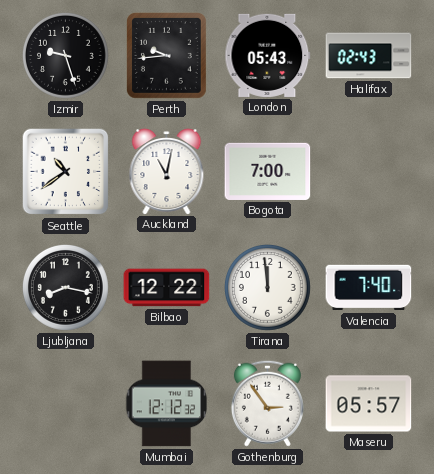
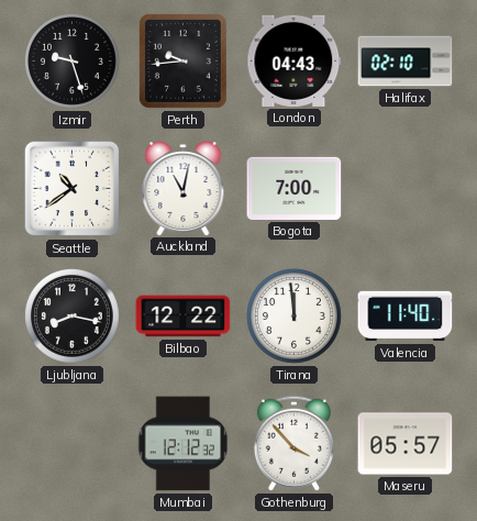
London: 05:43 -> 04:43
Halifax: 02:43 -> 02:10
Valencia: 7:40 -> 11:40
Gothenburg: 2:54 -> 3:53
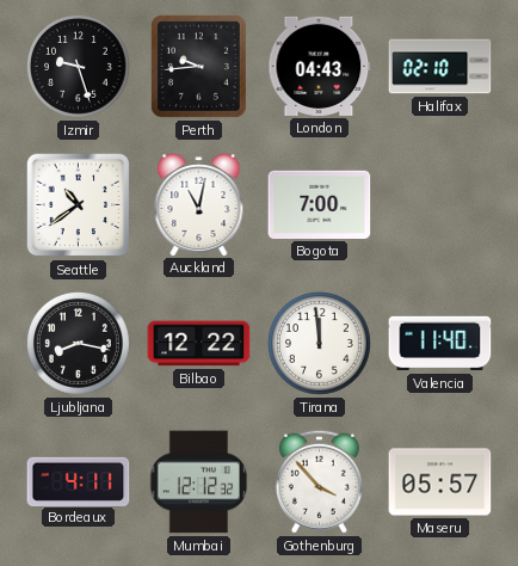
Bordeaux: none -> 4:11
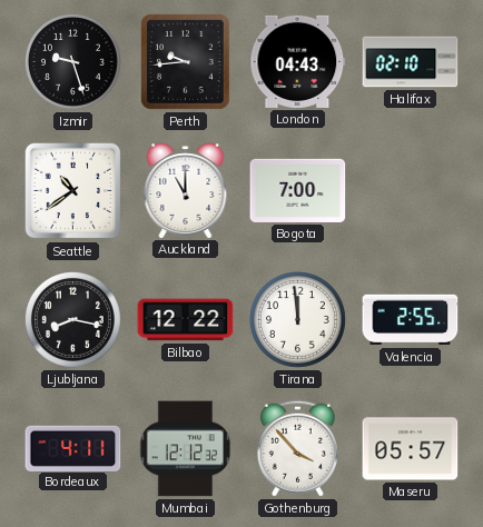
Auckland: 11:02 -> 11:00
Valencia: 11:40 -> 2:55
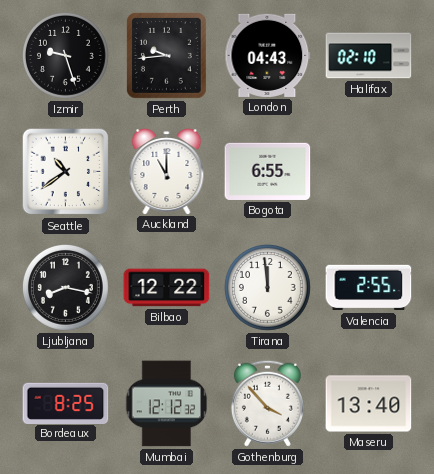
Bogota: 7:00 -> 6:55
Bordeaux: 4:11 -> 8:25
Maseru: 05:57 -> 13:40
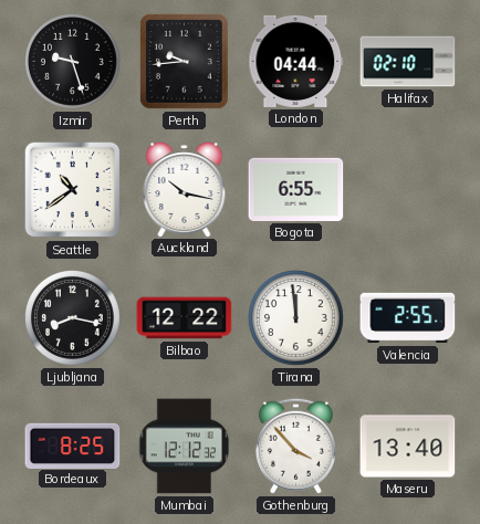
London: 04:43 -> 04:44
Auckland: 11:00 -> 10:17
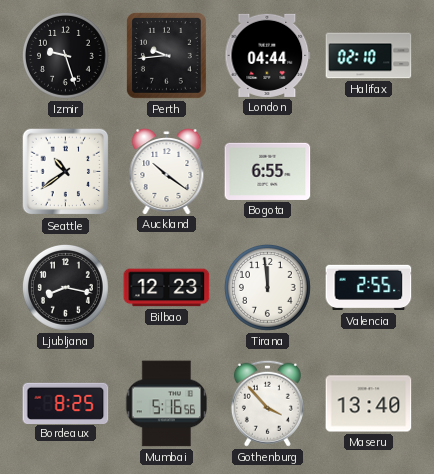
Auckland: 10:17 -> 10:21
Bilbao: 12:22 -> 12:23
Mumbai: 12:12 -> 5:16
